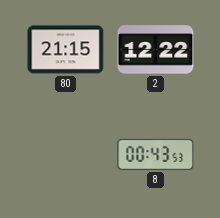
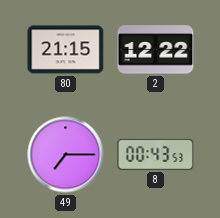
49: none -> 7:15
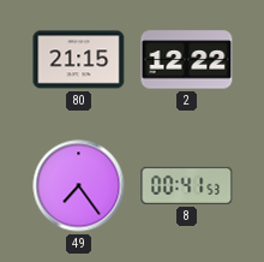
49: 7:15 -> 7:24
8: 00:43 -> 00:41
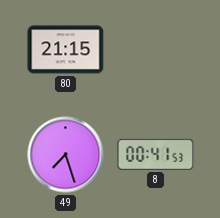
2: 12:22 -> none
49: 7:24 -> 7:27
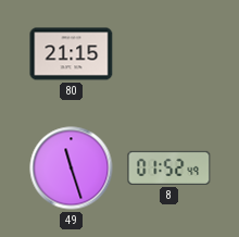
49: 7:27 -> 11:27
8: 00:41 -> 01:52
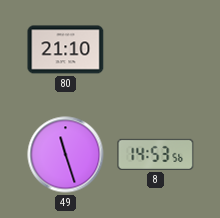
80: 21:15 -> 21:10
8: 01:52 -> 14:53
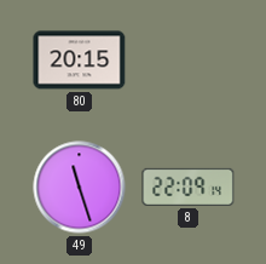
80: 21:10 -> 20:15
8: 14:53 -> 22:09
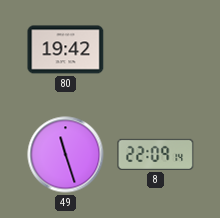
80: 20:15 -> 19:42
